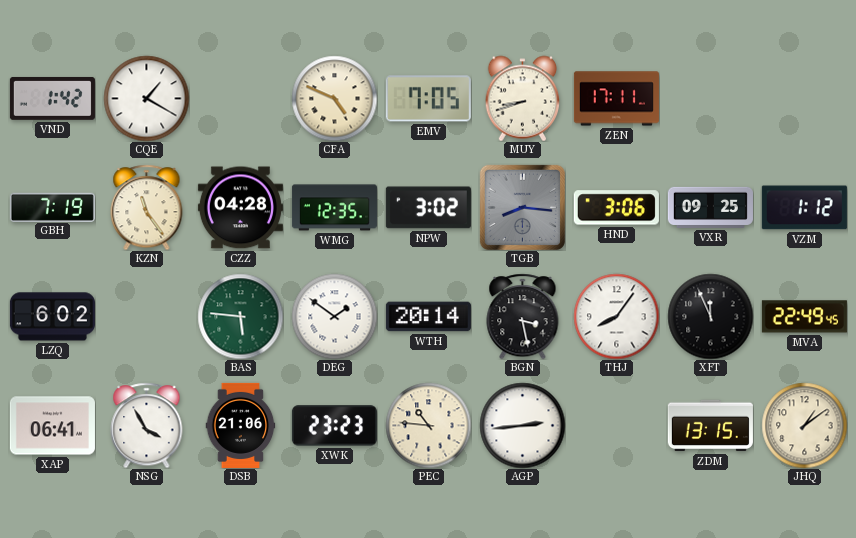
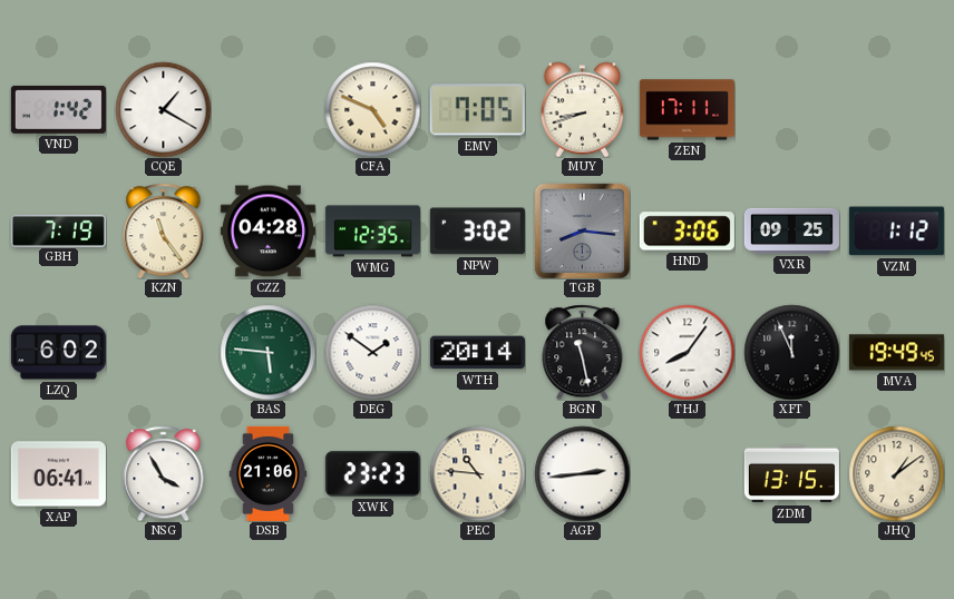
BGN: 3:28 -> 11:28
MVA: 22:49 -> 19:49
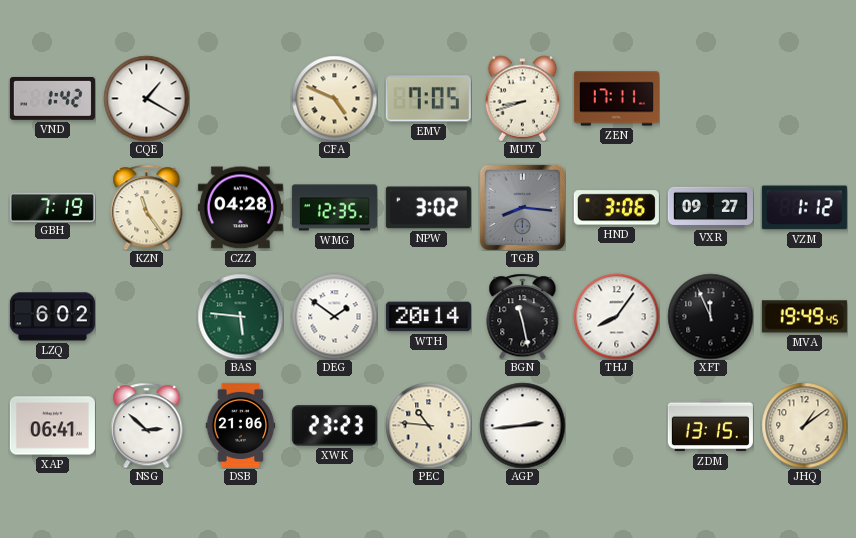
VXR: 09:25 -> 09:27
NSG: 3:55 -> 2:52
